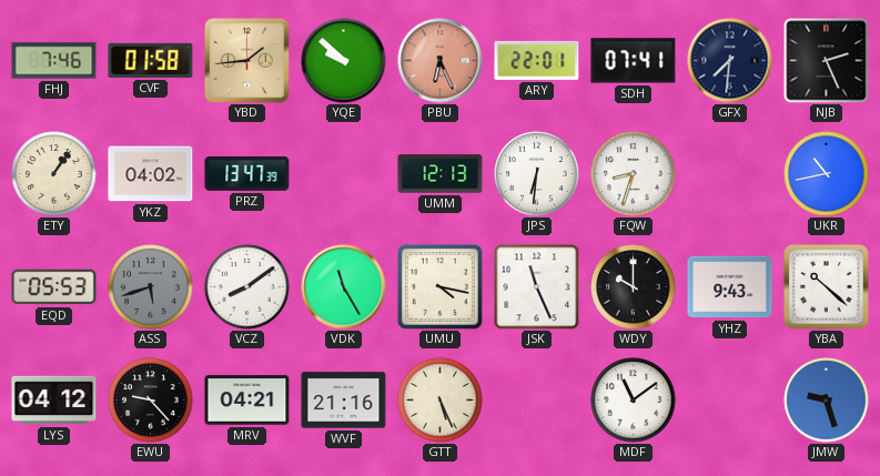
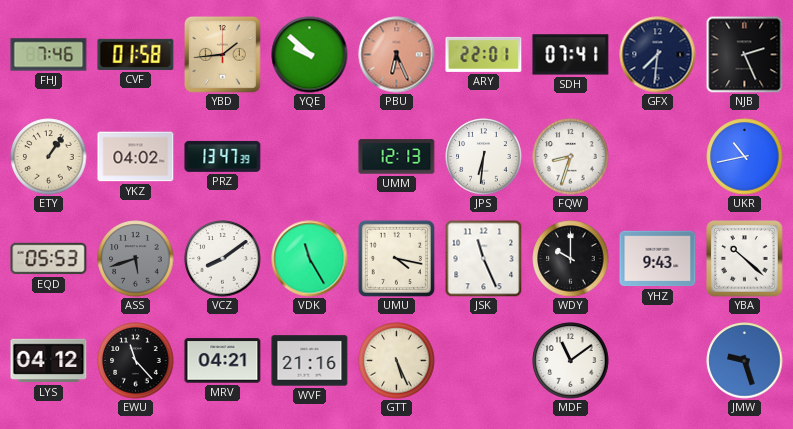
EWU: 9:23 -> 11:23
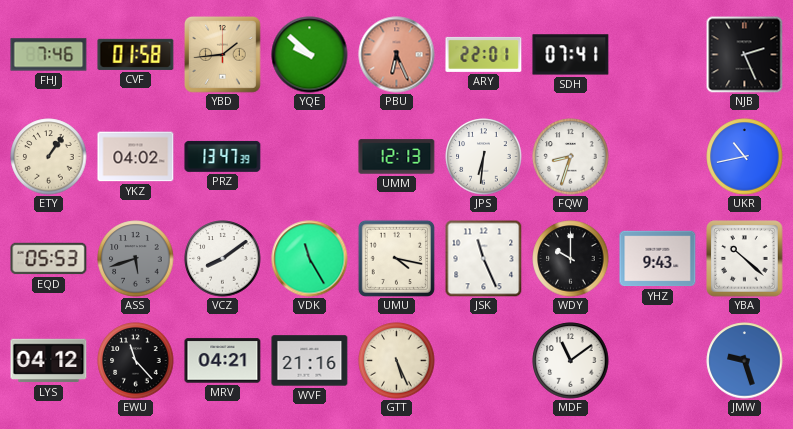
GFX: 7:31 -> none
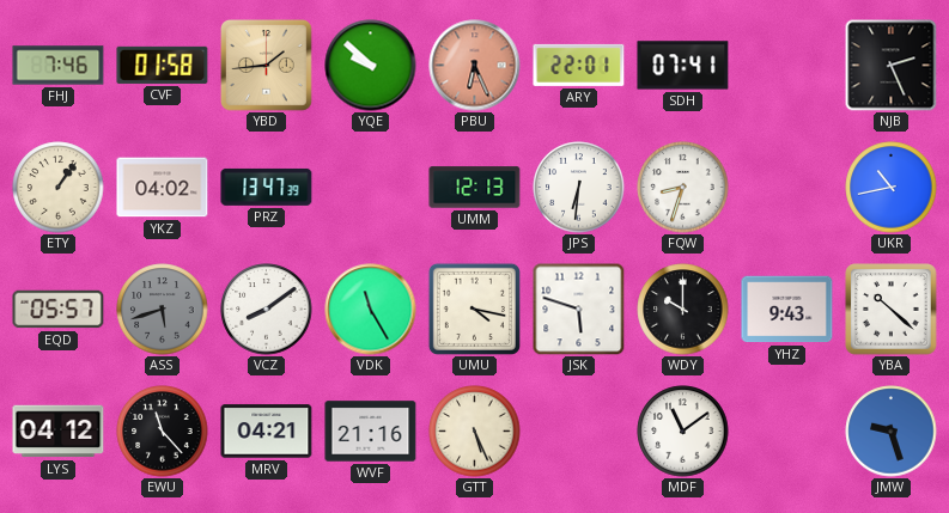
EQD: 05:53 -> 05:57
JSK: 11:26 -> 5:48
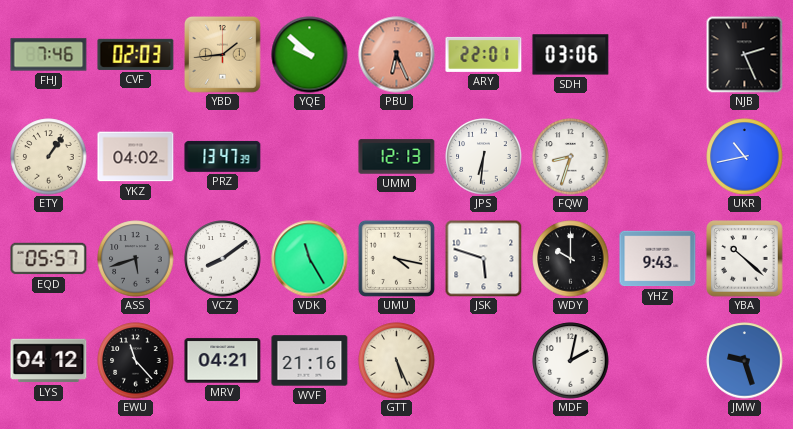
CVF: 01:58 -> 02:03
SDH: 07:41 -> 03:06
MDF: 11:09 -> 2:02
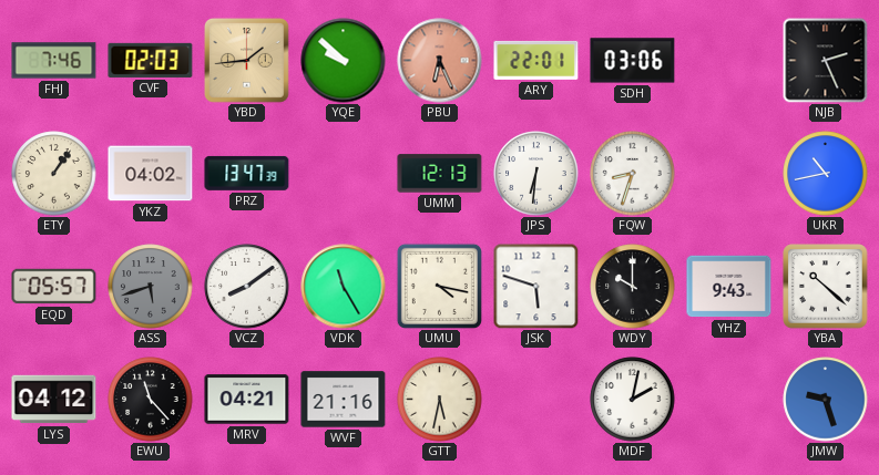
GTT: 5:26 -> 5:32
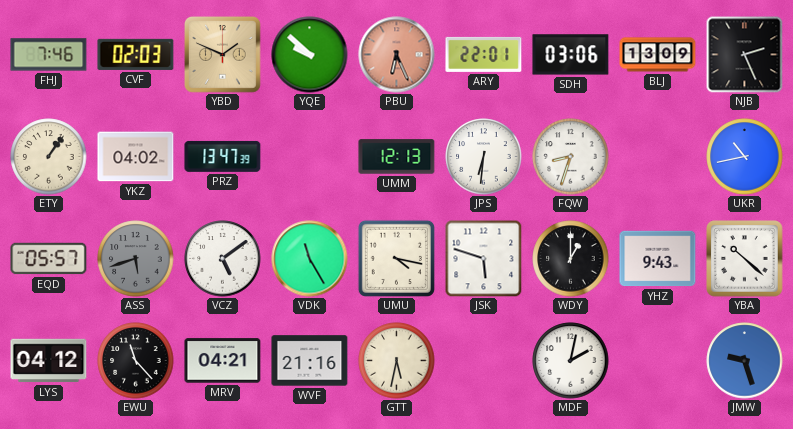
YBD: 1:44 -> 1:49
BLJ: none -> 13:09
VCZ: 8:09 -> 5:09
WDY: 10:00 -> 1:00
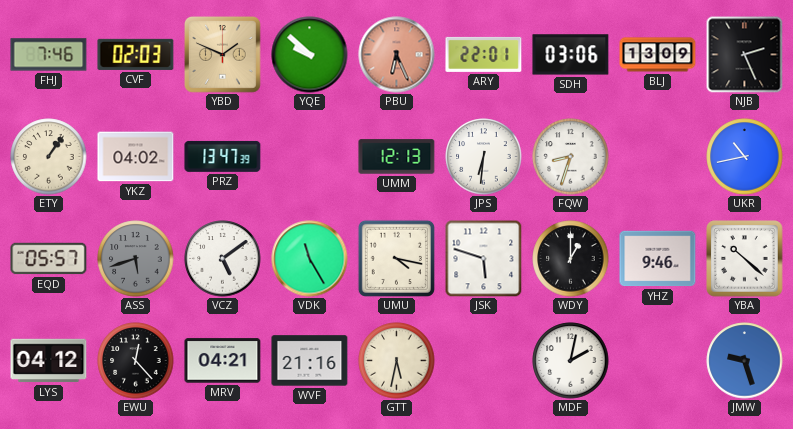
YHZ: 9:43 -> 9:46
EWU: 11:23 -> 12:23
